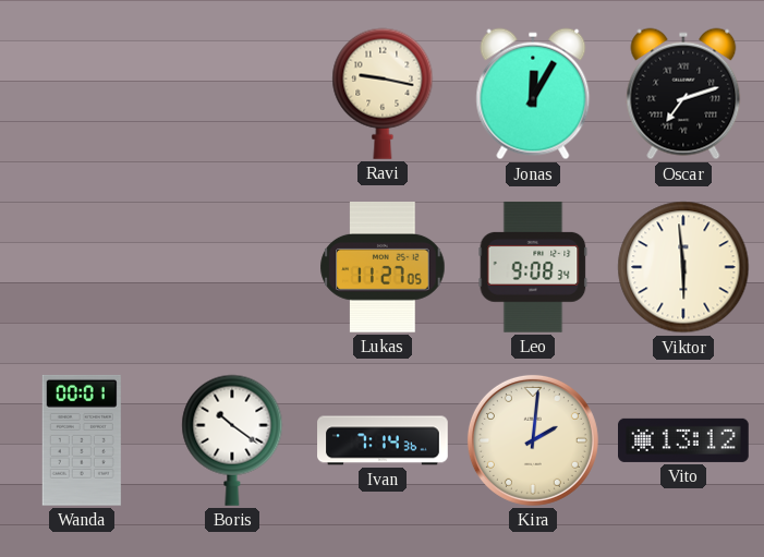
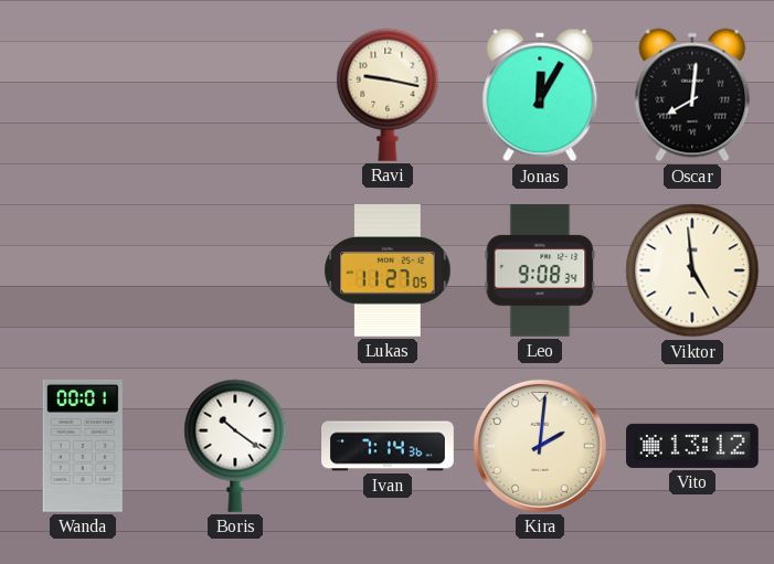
Oscar: 7:12 -> 8:01
Viktor: 5:59 -> 4:59
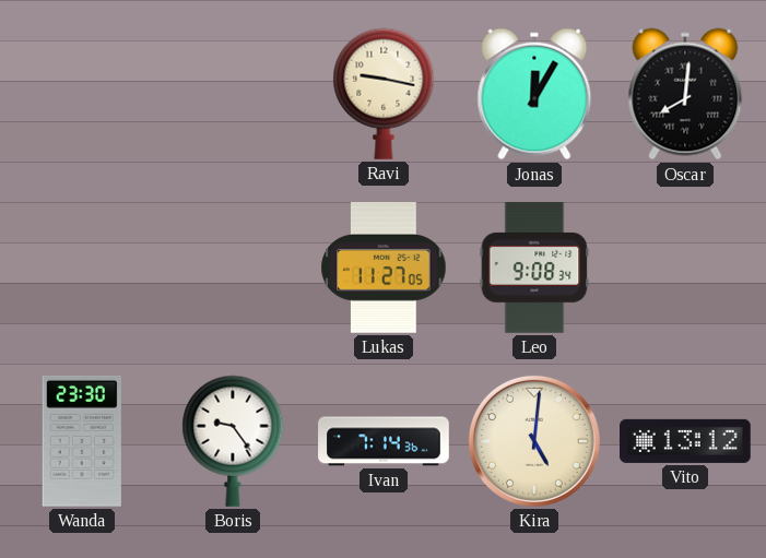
Viktor: 4:59 -> none
Wanda: 00:01 -> 23:30
Boris: 10:21 -> 9:24
Kira: 2:01 -> 5:01
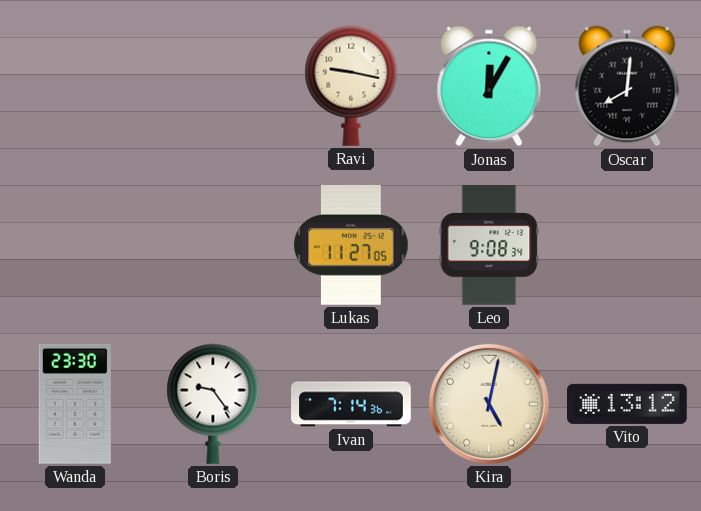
Kira: 5:01 -> 5:02
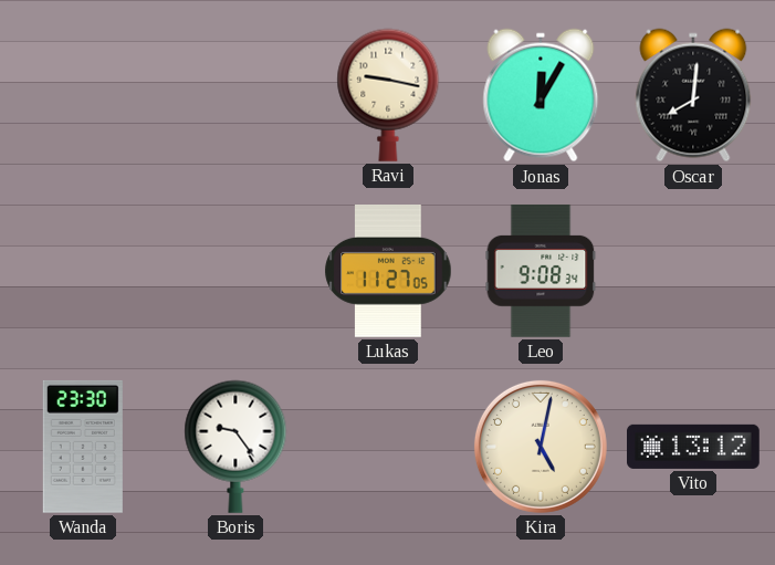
Ivan: 7:14 -> none
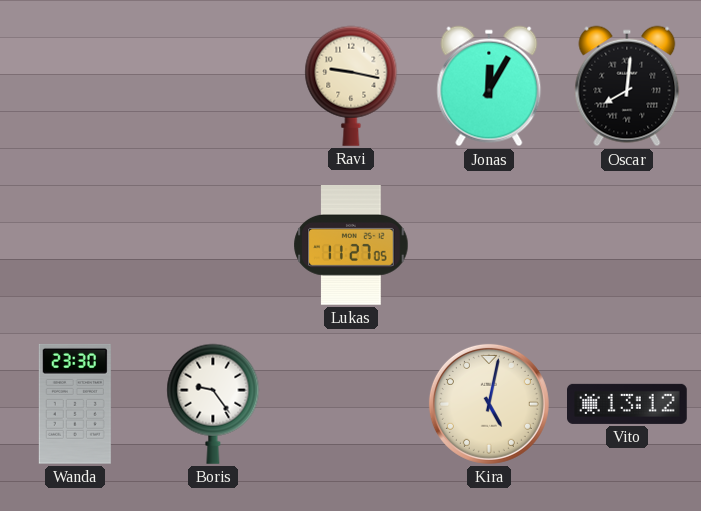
Leo: 9:08 -> none
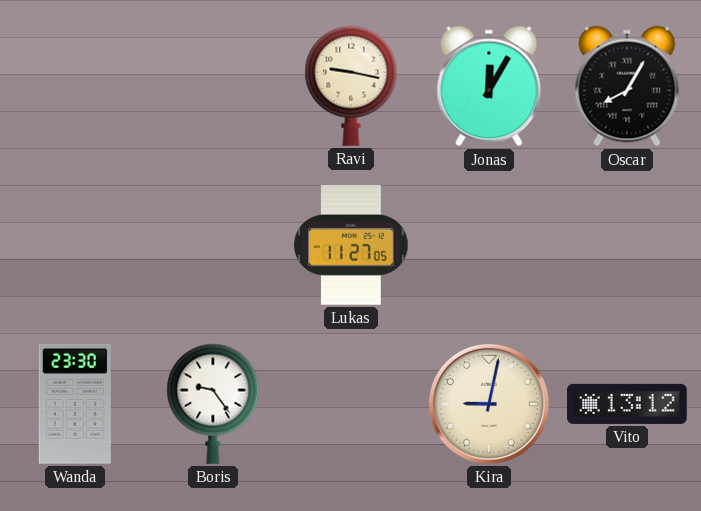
Oscar: 8:01 -> 8:05
Kira: 5:02 -> 9:02
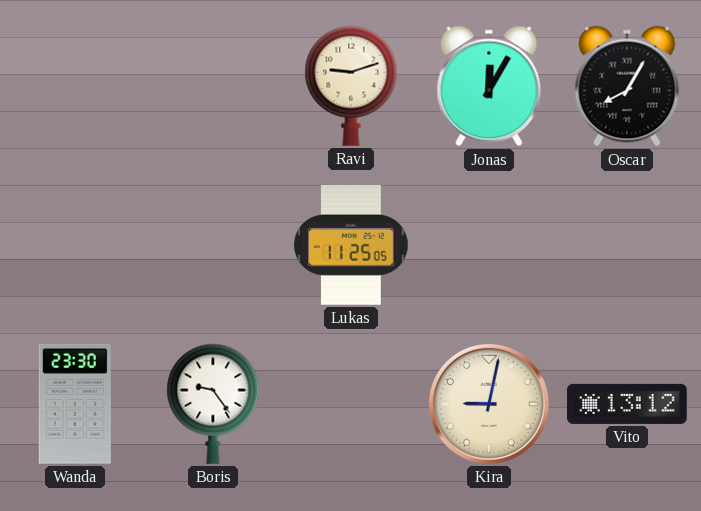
Ravi: 9:17 -> 9:12
Lukas: 11:27 -> 11:25
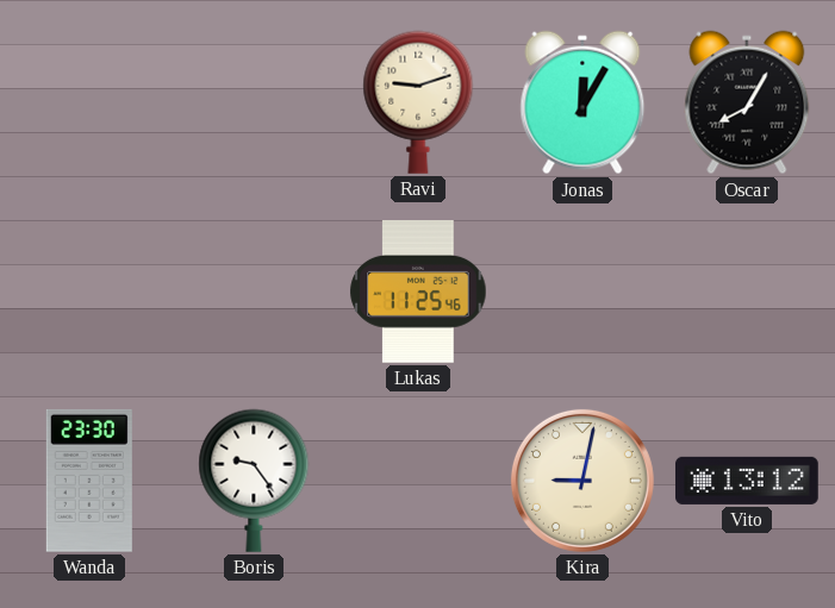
Lukas: 11:25:05 -> 11:25:46
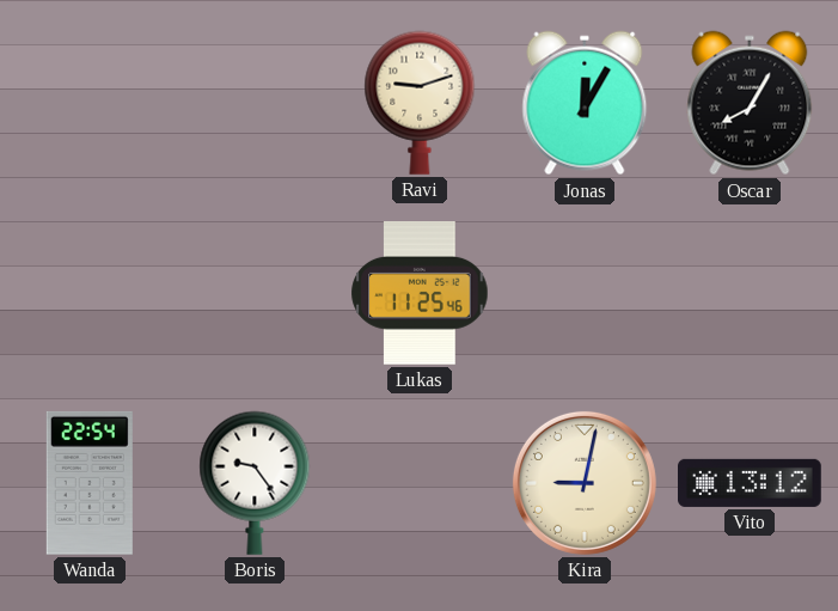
Wanda: 23:30 -> 22:54
